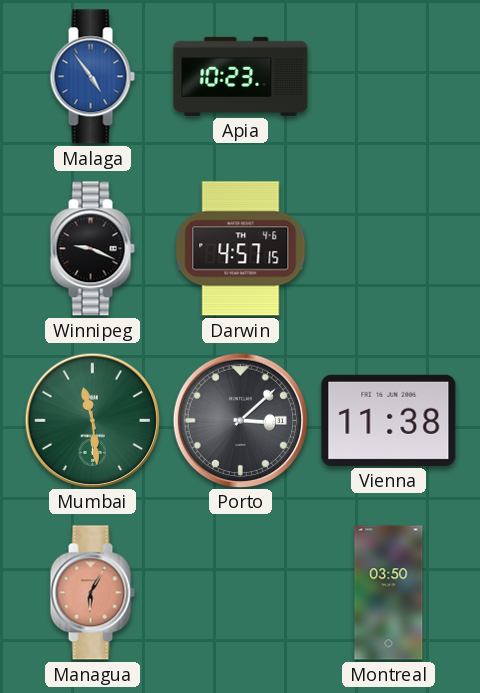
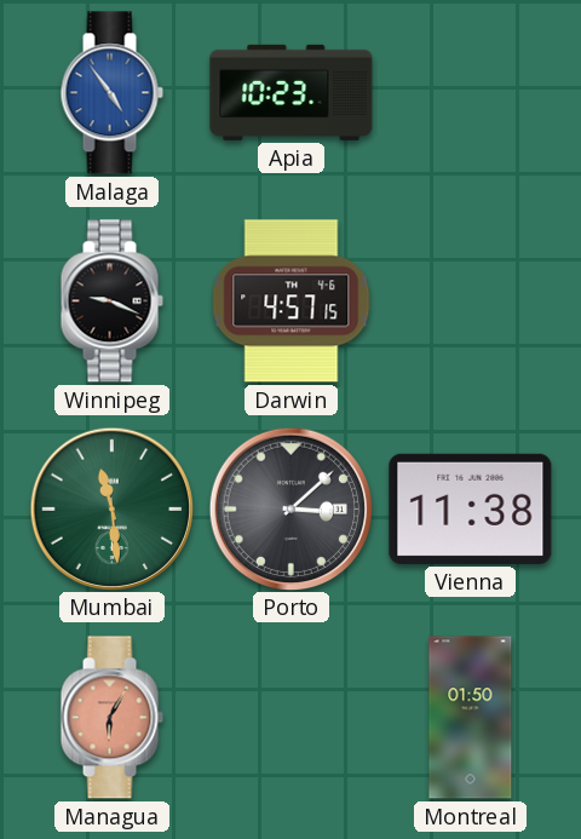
Montreal: 03:50 -> 01:50
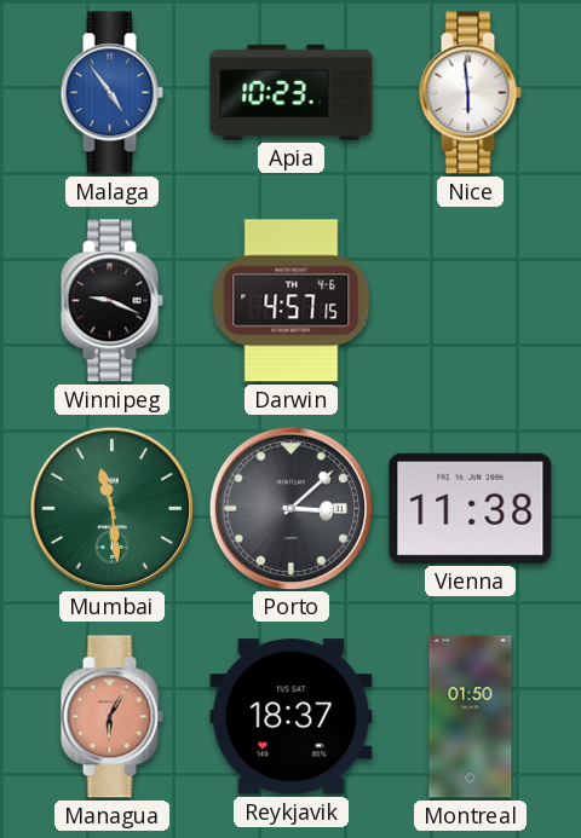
Nice: none -> 5:59
Reykjavik: none -> 18:37
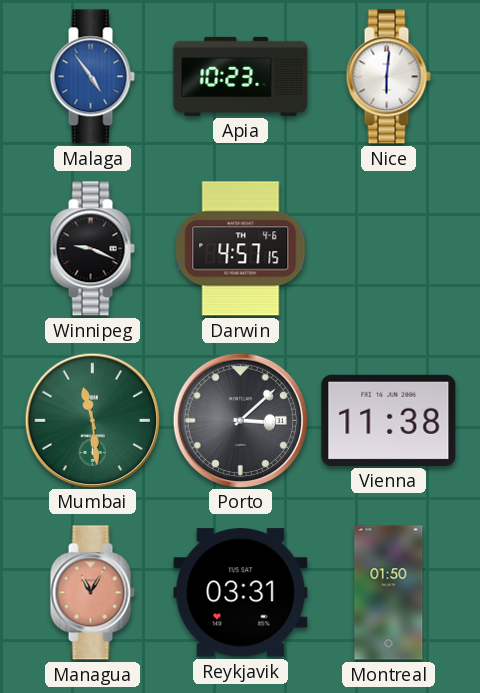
Nice: 5:59 -> 6:01
Managua: 6:05 -> 11:05
Reykjavik: 18:37 -> 03:31
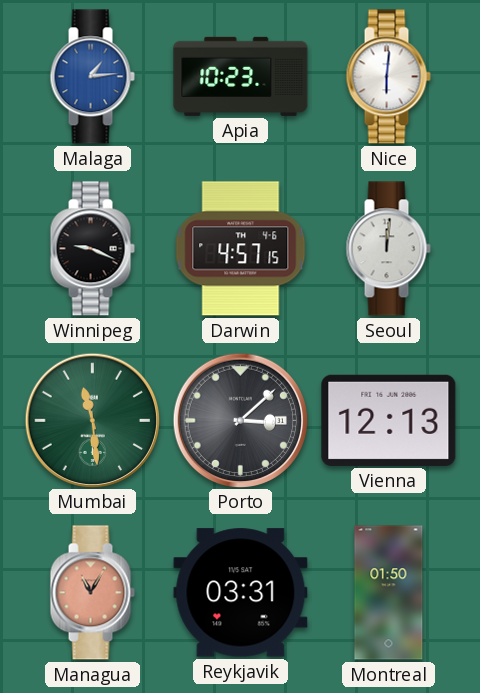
Malaga: 4:54 -> 1:14
Seoul: none -> 12:01
Vienna: 11:38 -> 12:13
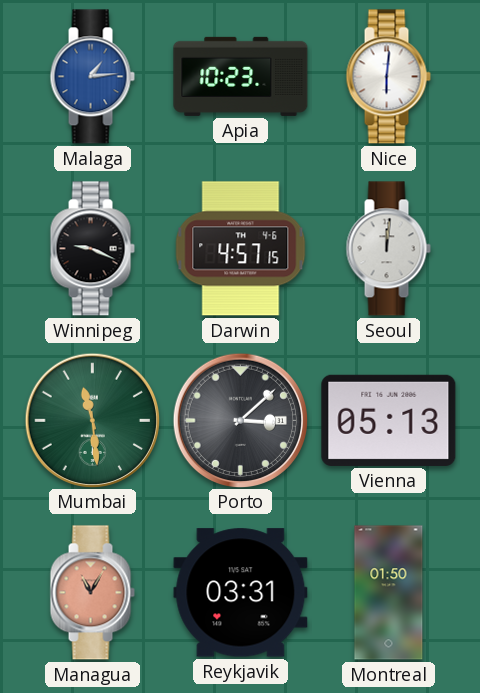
Vienna: 12:13 -> 05:13
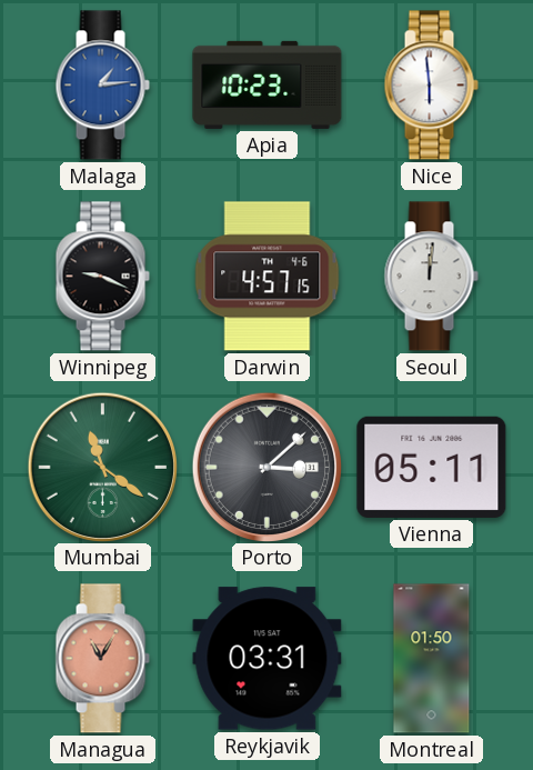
Nice: 6:01 -> 5:59
Mumbai: 11:29 -> 11:21
Vienna: 05:13 -> 05:11
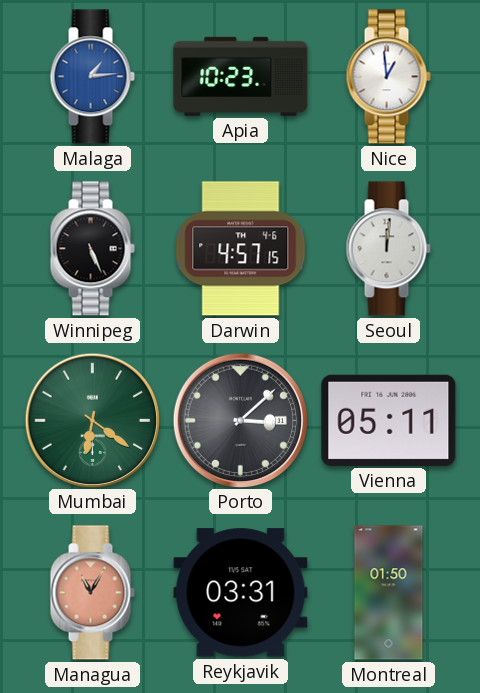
Nice: 5:59 -> 12:59
Winnipeg: 9:19 -> 5:26
Mumbai: 11:21 -> 6:21
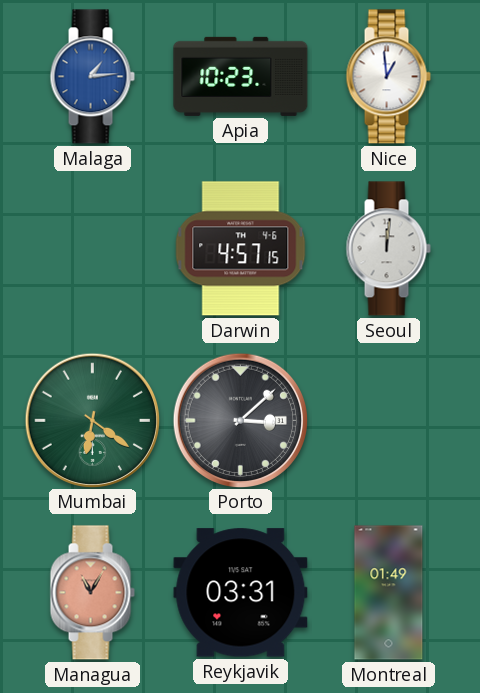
Winnipeg: 5:26 -> none
Vienna: 05:11 -> none
Montreal: 01:50 -> 01:49
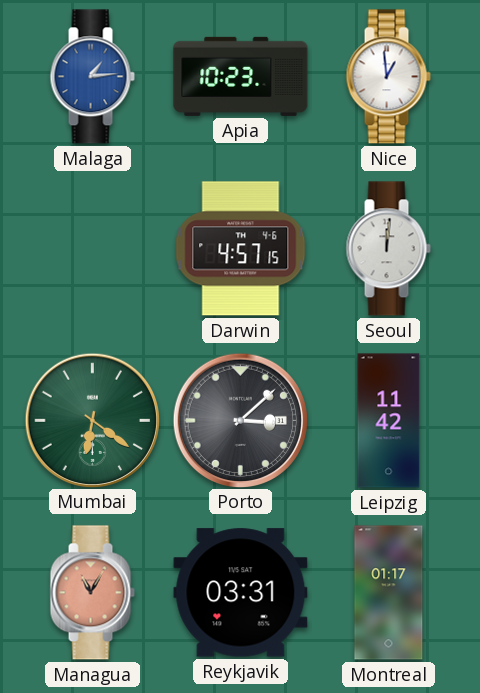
Leipzig: none -> 11:42
Montreal: 01:49 -> 01:17
